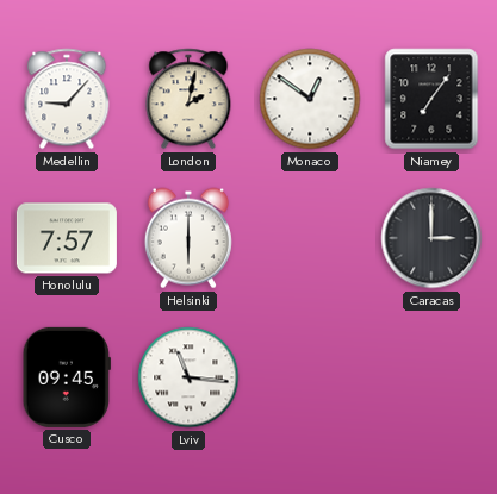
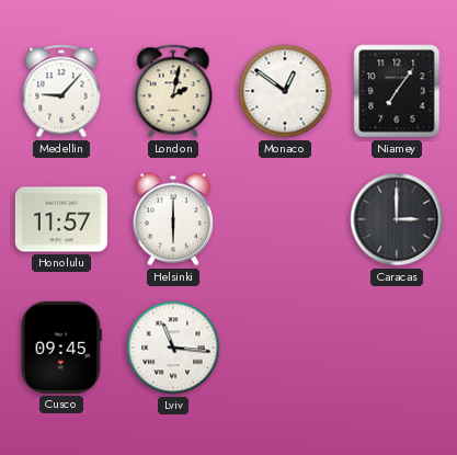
Honolulu: 7:57 -> 11:57
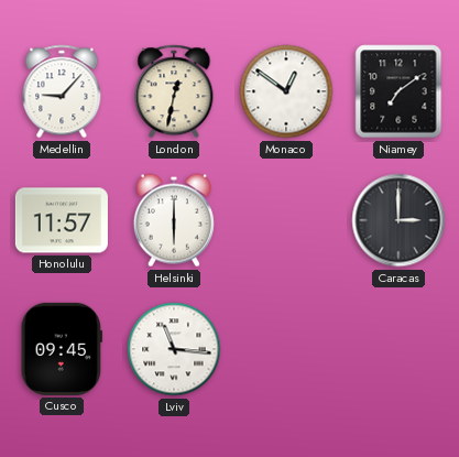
London: 2:02 -> 12:32
Niamey: 7:06 -> 7:09
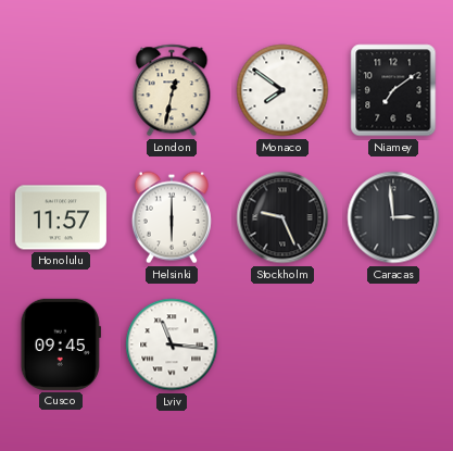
Medellin: 9:07 -> none
Monaco: 12:51 -> 7:51
Stockholm: none -> 9:26
Caracas: 3:00 -> 2:59
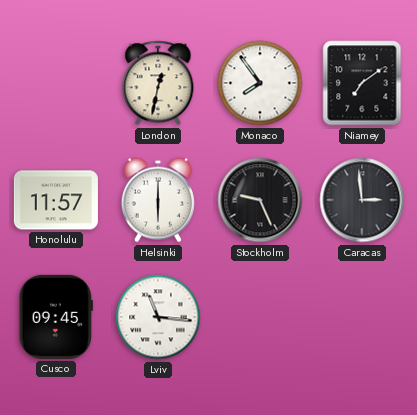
Monaco: 7:51 -> 7:54
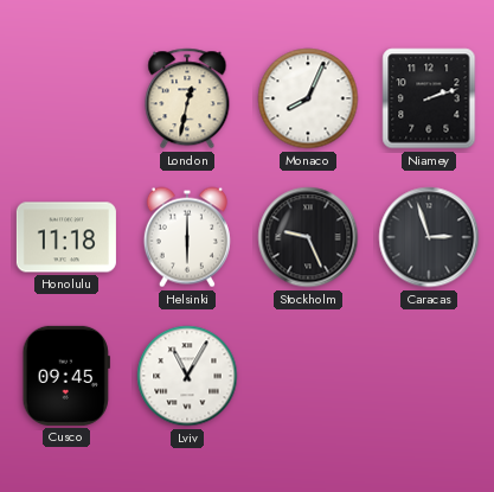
Monaco: 7:54 -> 8:04
Niamey: 7:09 -> 2:12
Honolulu: 11:57 -> 11:18
Caracas: 2:59 -> 2:57
Lviv: 11:16 -> 11:05
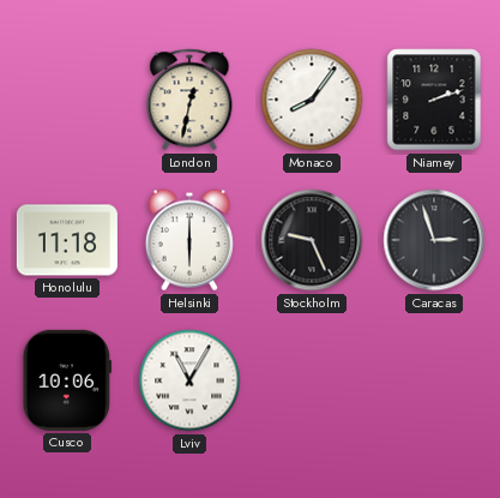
Monaco: 8:04 -> 8:06
Cusco: 09:45 -> 10:06
